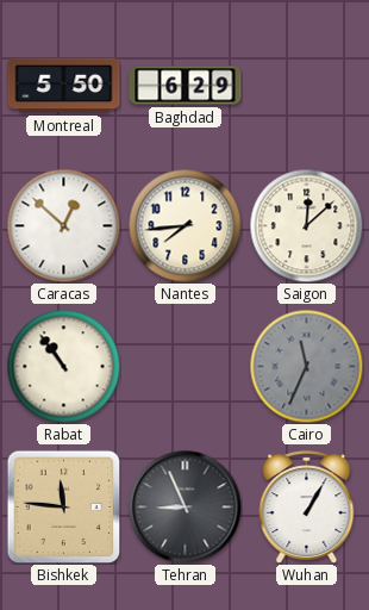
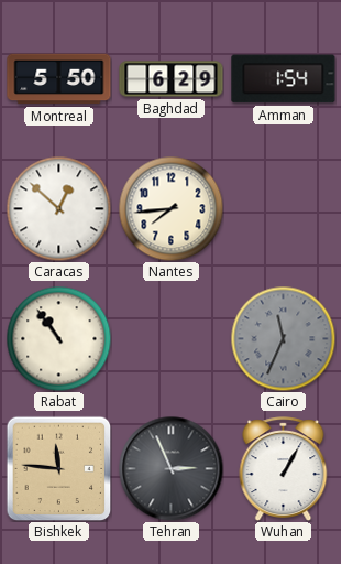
Amman: none -> 1:54
Saigon: 12:08 -> none
Tehran: 8:56 -> 2:56
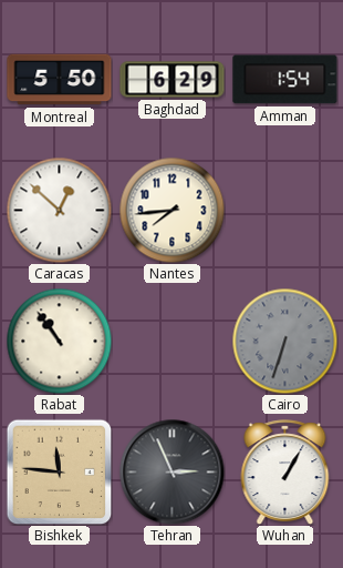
Cairo: 11:34 -> 6:33
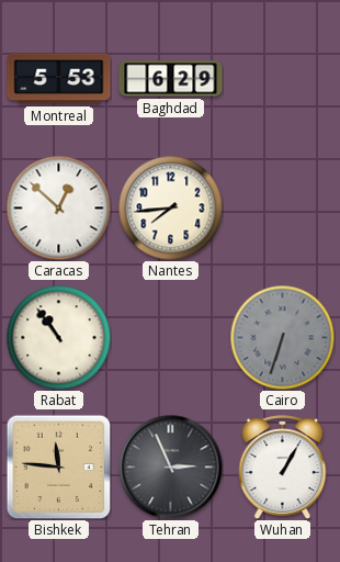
Montreal: 5:50 -> 5:53
Amman: 1:54 -> none
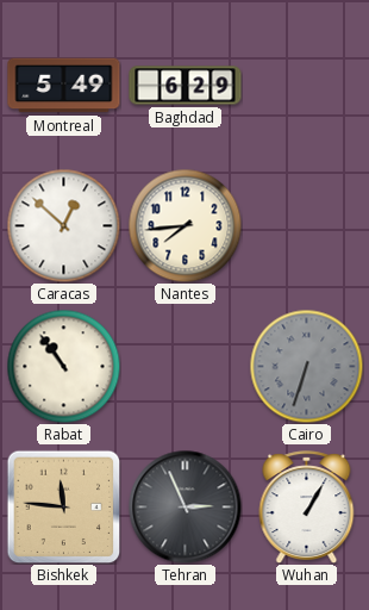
Montreal: 5:53 -> 5:49
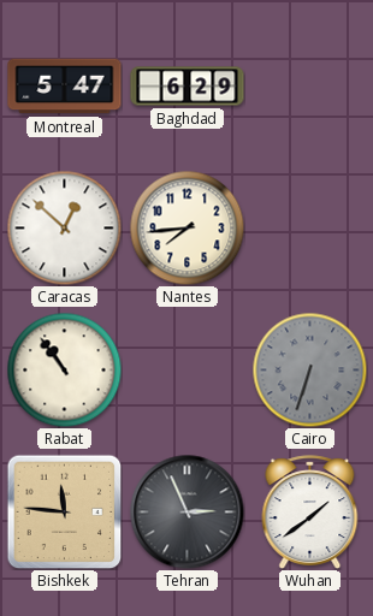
Montreal: 5:49 -> 5:47
Wuhan: 1:05 -> 1:39
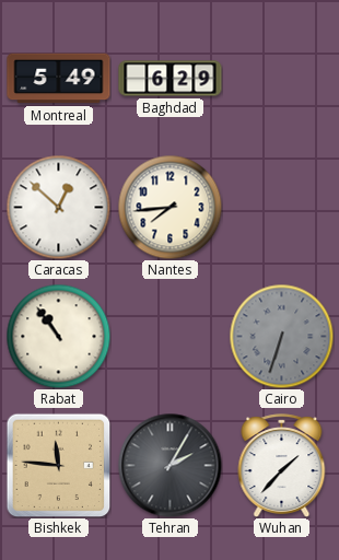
Montreal: 5:47 -> 5:49
Tehran: 2:56 -> 2:05
Wuhan: 1:39 -> 1:37
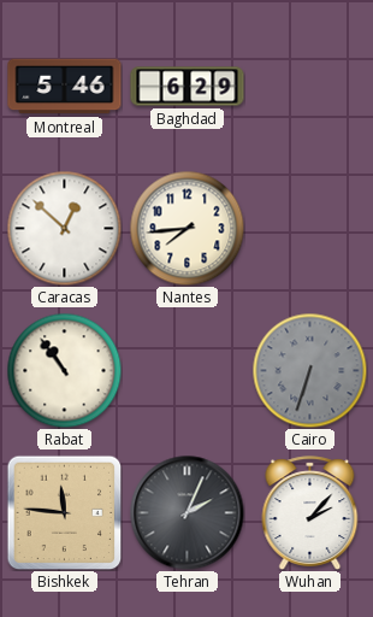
Montreal: 5:49 -> 5:46
Tehran: 2:05 -> 2:04
Wuhan: 1:37 -> 2:07
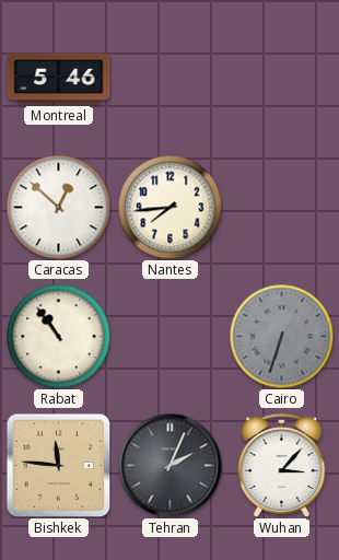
Baghdad: 6:29 -> none
Wuhan: 2:07 -> 3:07
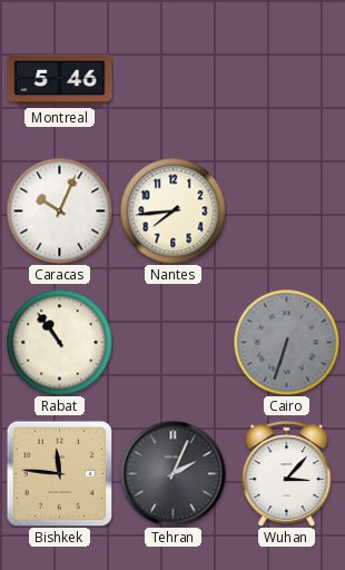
Caracas: 12:52 -> 10:04
